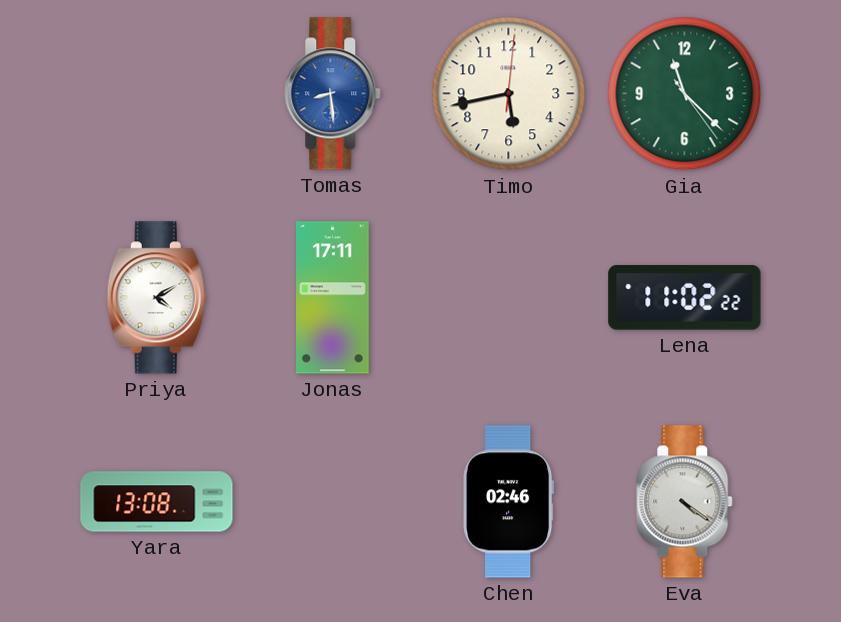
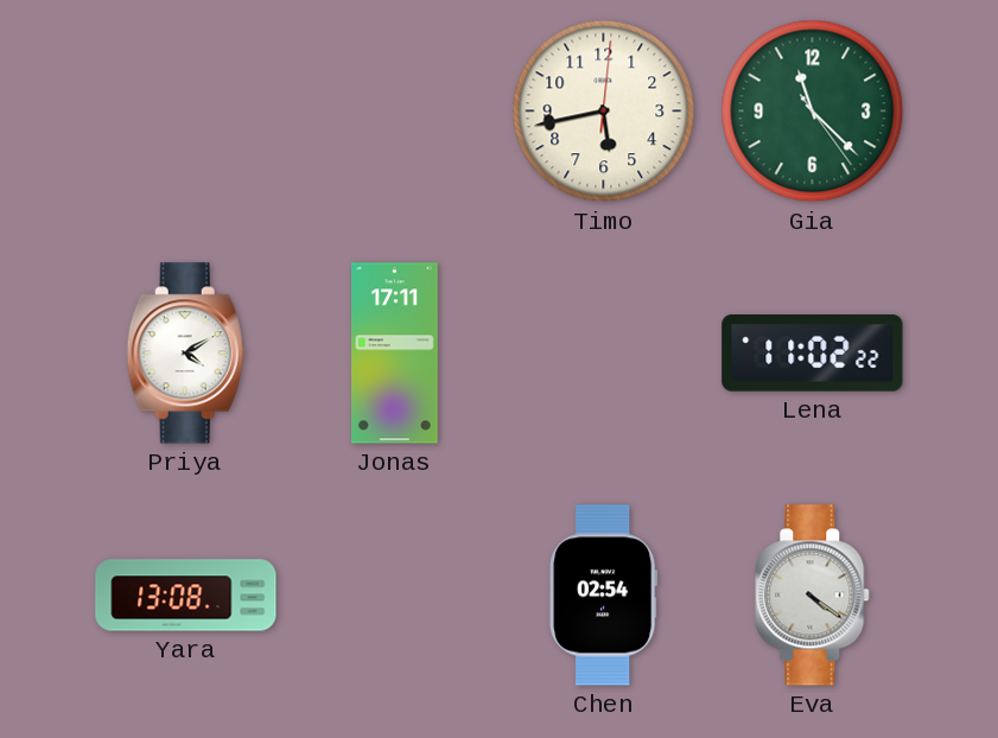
Tomas: 8:29 -> none
Chen: 02:46 -> 02:54
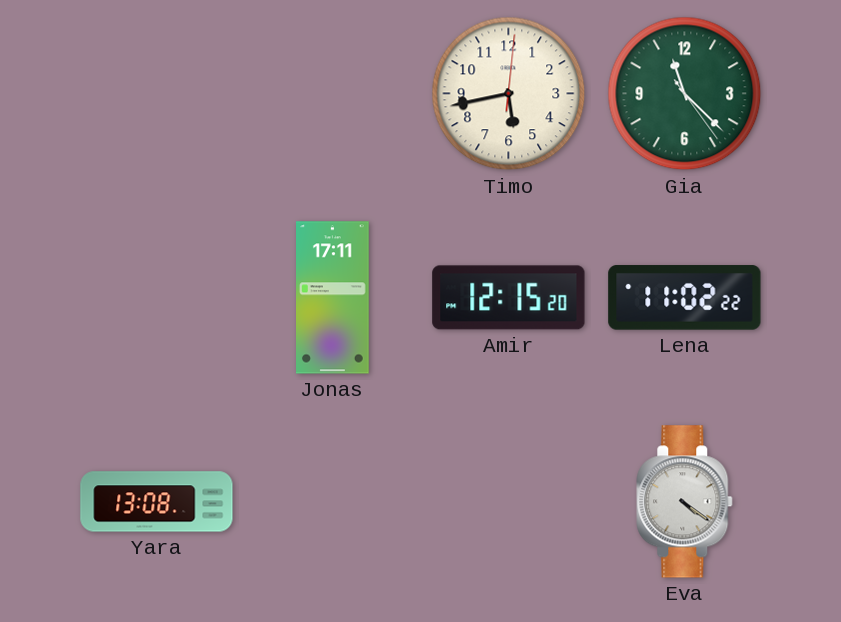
Priya: 4:10 -> none
Amir: none -> 12:15
Chen: 02:54 -> none
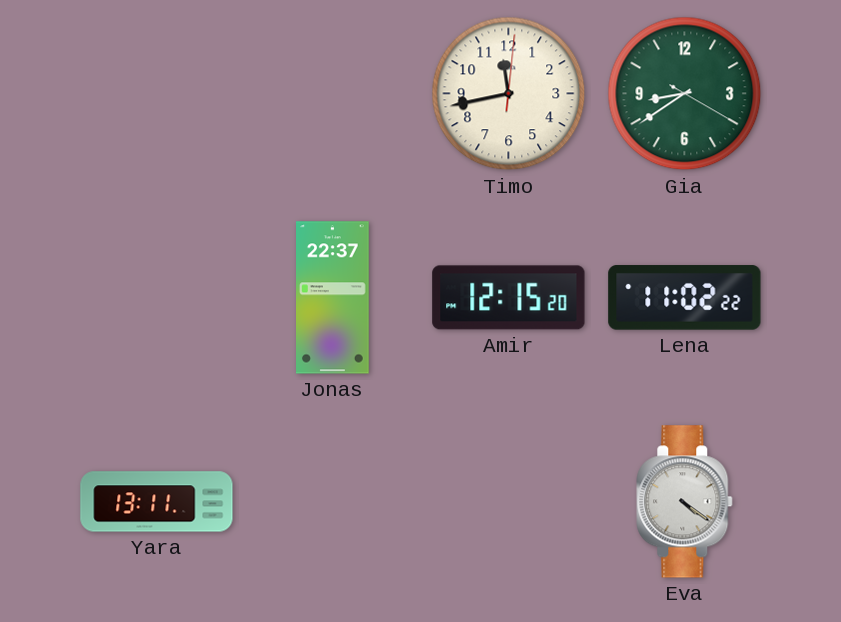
Timo: 5:43 -> 11:43
Gia: 11:22 -> 8:39
Jonas: 17:11 -> 22:37
Yara: 13:08 -> 13:11
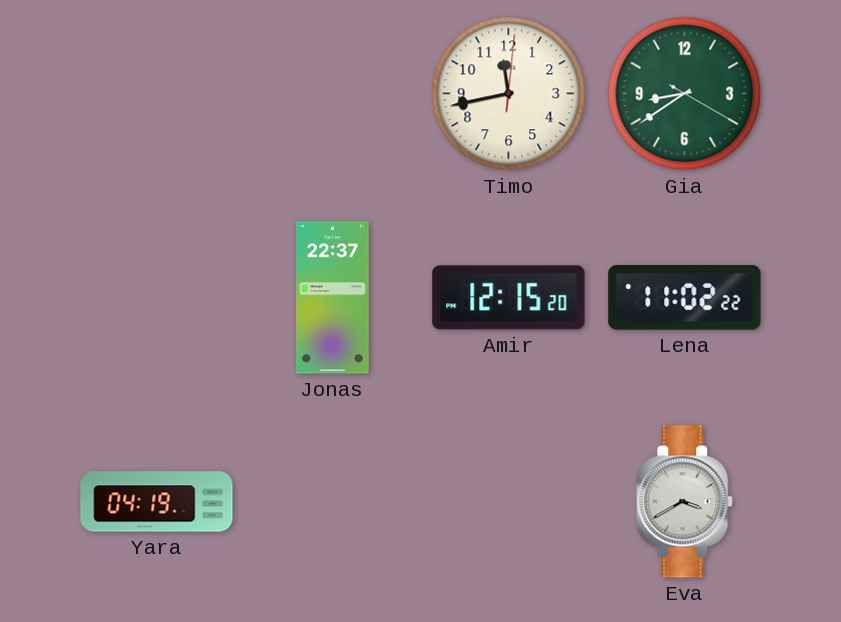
Yara: 13:11 -> 04:19
Eva: 4:21 -> 3:40
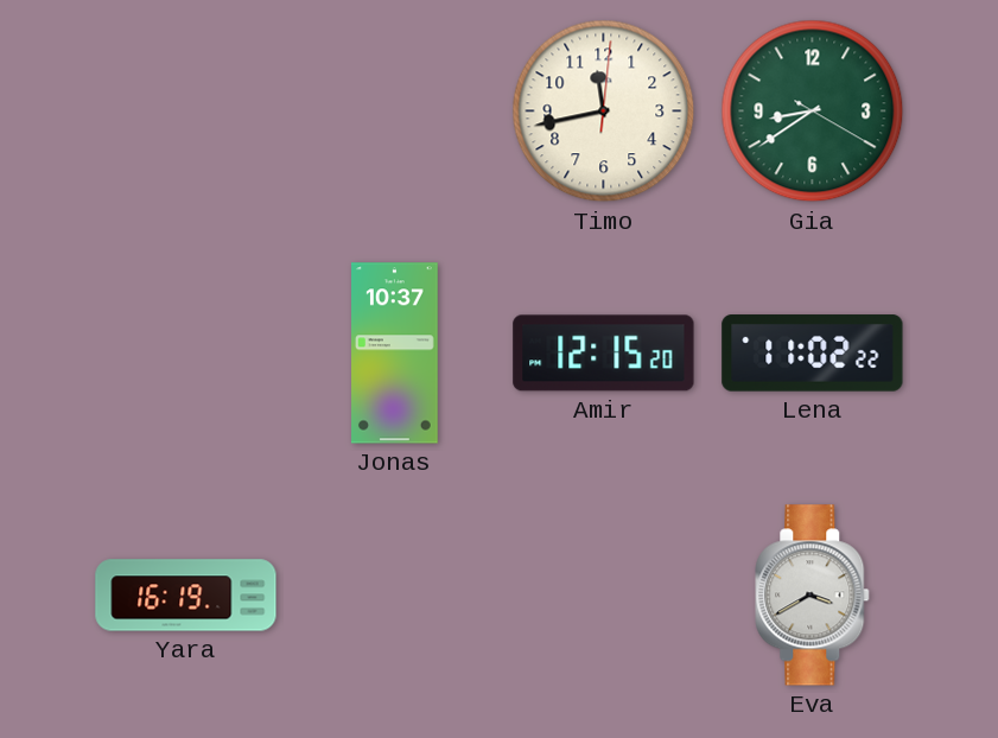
Jonas: 22:37 -> 10:37
Yara: 04:19 -> 16:19
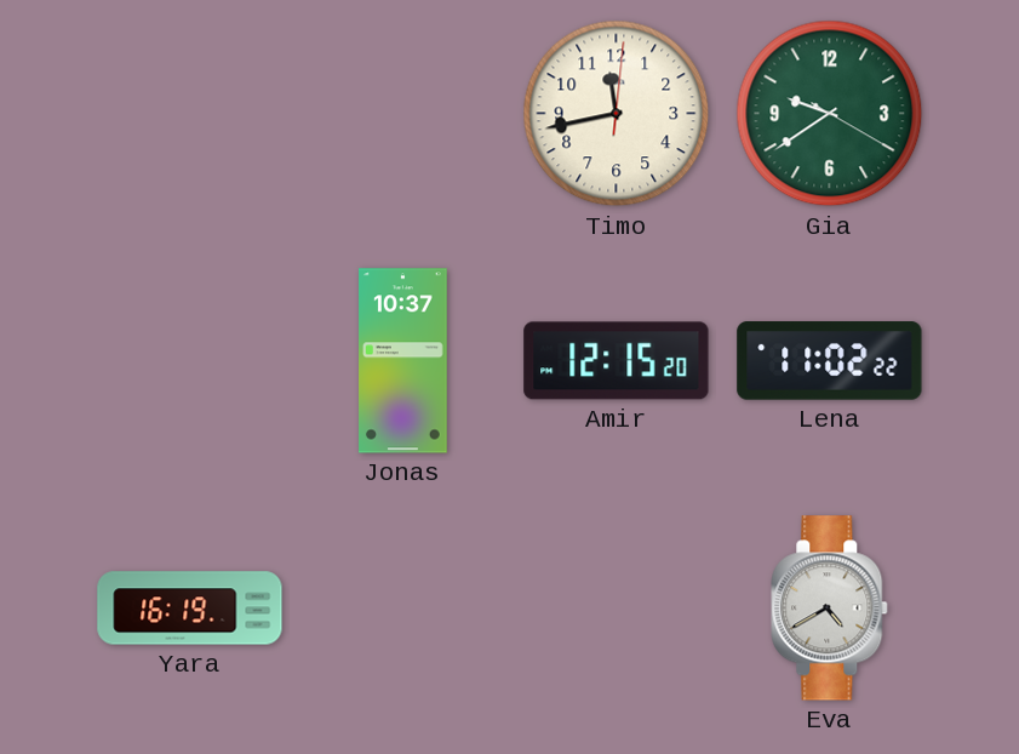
Gia: 8:39 -> 9:39
Eva: 3:40 -> 4:40
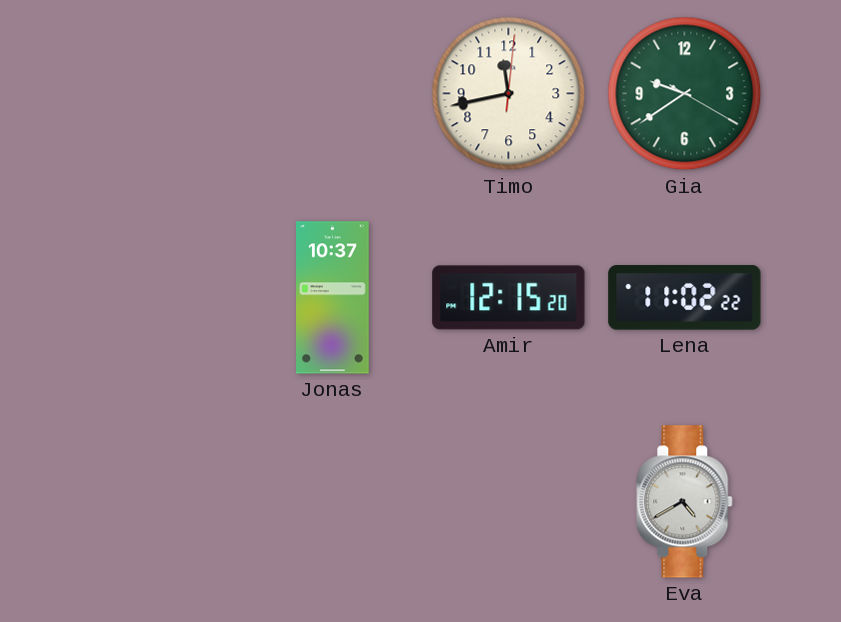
Yara: 16:19 -> none
